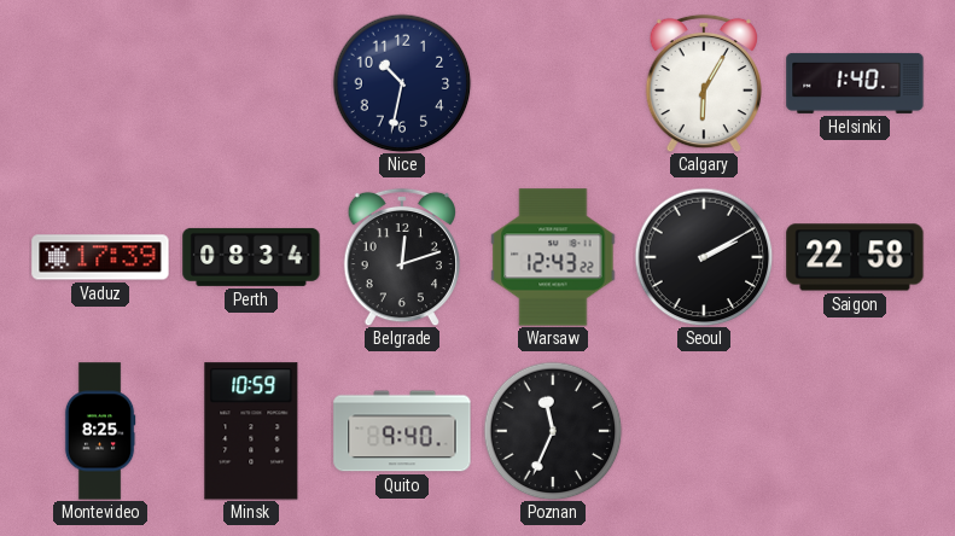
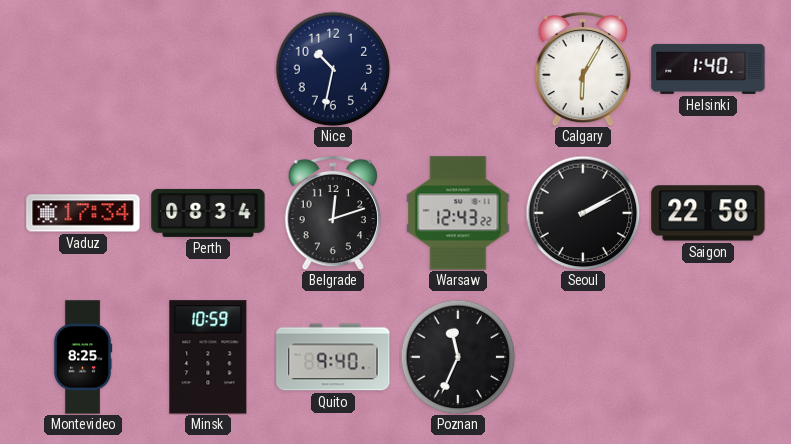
Vaduz: 17:39 -> 17:34
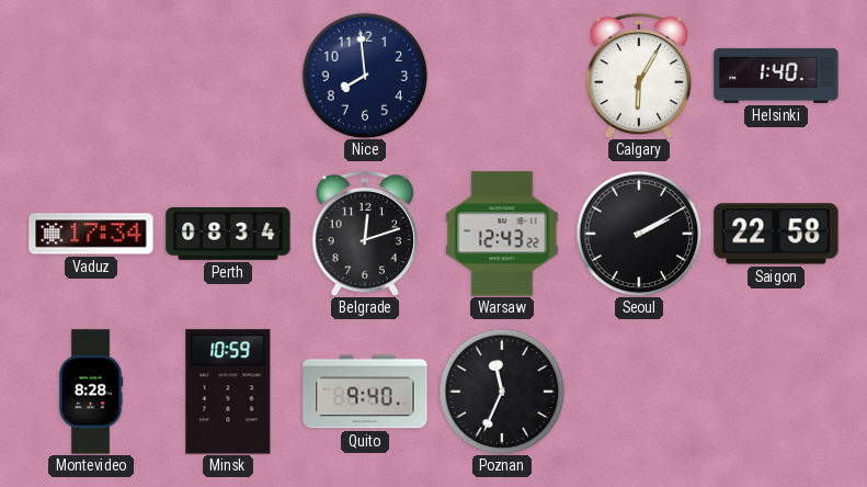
Nice: 10:32 -> 7:59
Montevideo: 8:25 -> 8:28
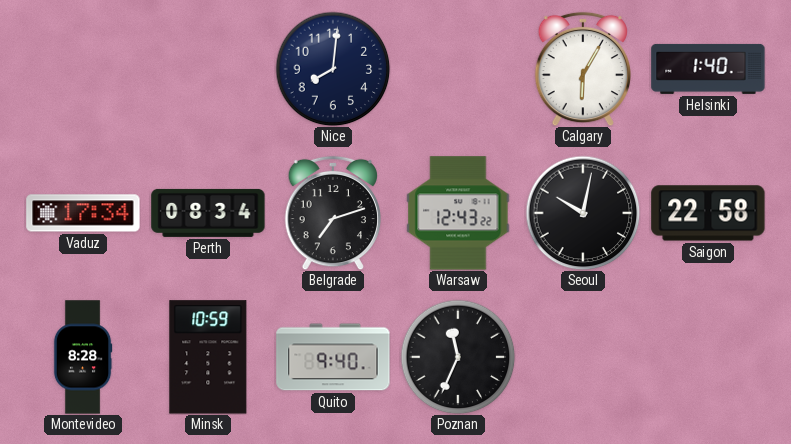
Nice: 7:59 -> 8:01
Belgrade: 12:12 -> 7:12
Seoul: 2:10 -> 10:02
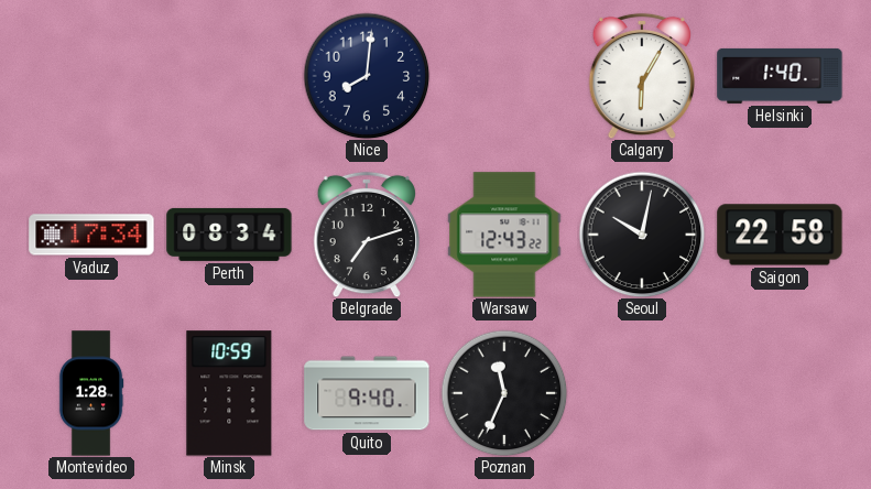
Montevideo: 8:28 -> 1:28
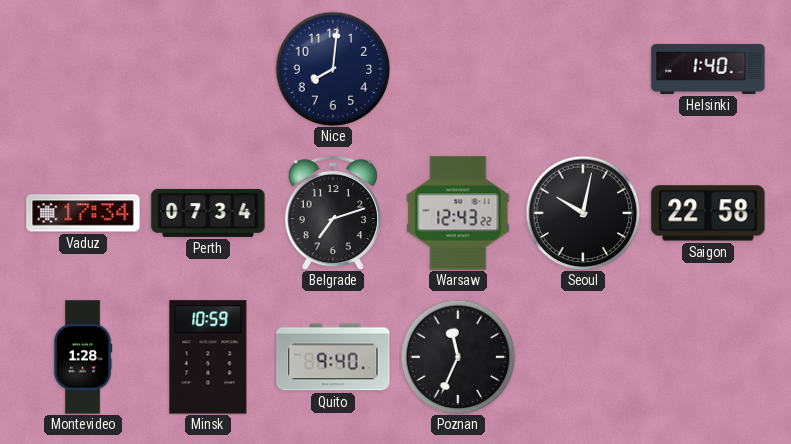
Calgary: 6:05 -> none
Perth: 08:34 -> 07:34
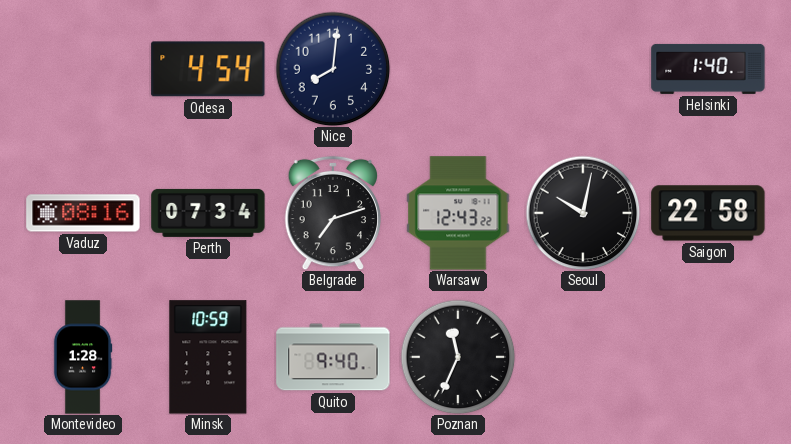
Odesa: none -> 4:54
Vaduz: 17:34 -> 08:16
